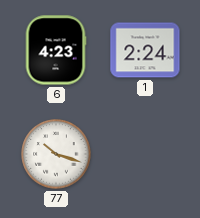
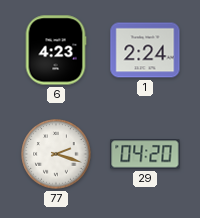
77: 10:18 -> 2:18
29: none -> 04:20
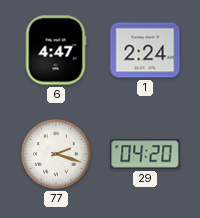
6: 4:23 -> 4:47
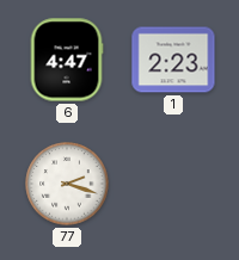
1: 2:24 -> 2:23
29: 04:20 -> none
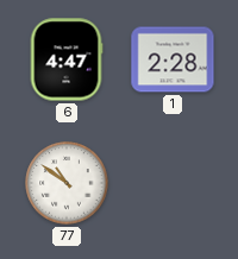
1: 2:23 -> 2:28
77: 2:18 -> 10:51
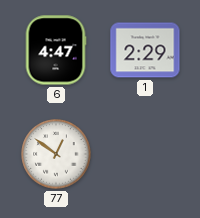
1: 2:28 -> 2:29
77: 10:51 -> 12:51
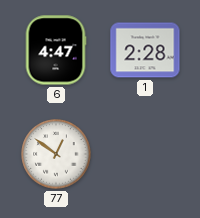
1: 2:29 -> 2:28
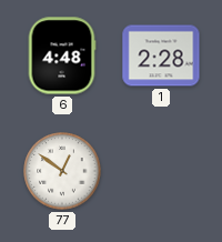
6: 4:47 -> 4:48
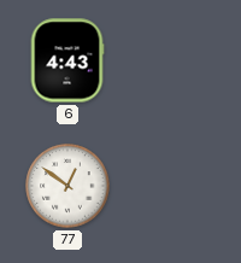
6: 4:48 -> 4:43
1: 2:28 -> none
